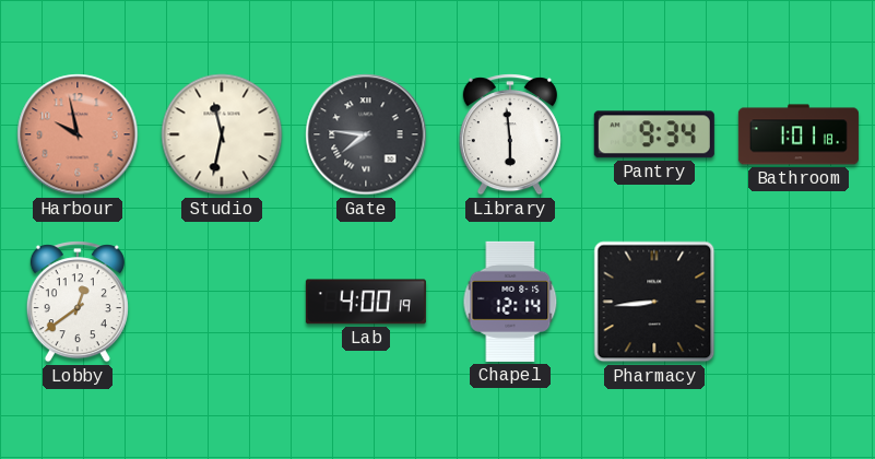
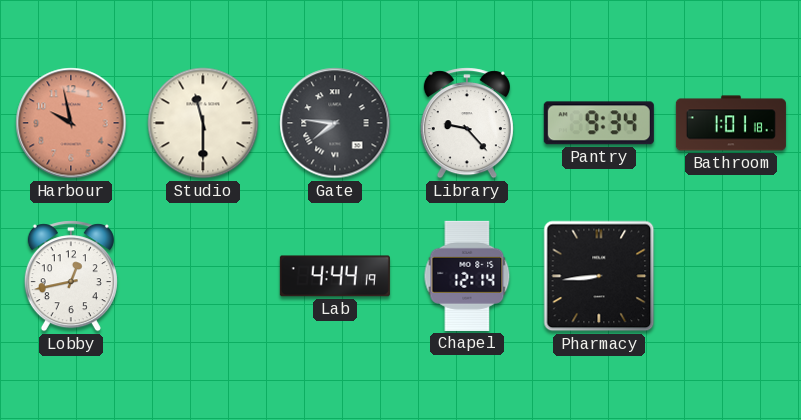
Studio: 11:32 -> 11:30
Library: 5:59 -> 9:23
Lobby: 12:39 -> 12:43
Lab: 4:00 -> 4:44
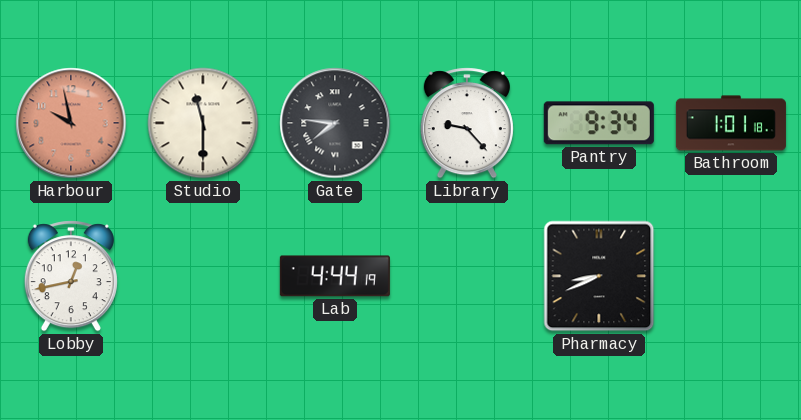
Chapel: 12:14 -> none
Pharmacy: 8:44 -> 8:41
